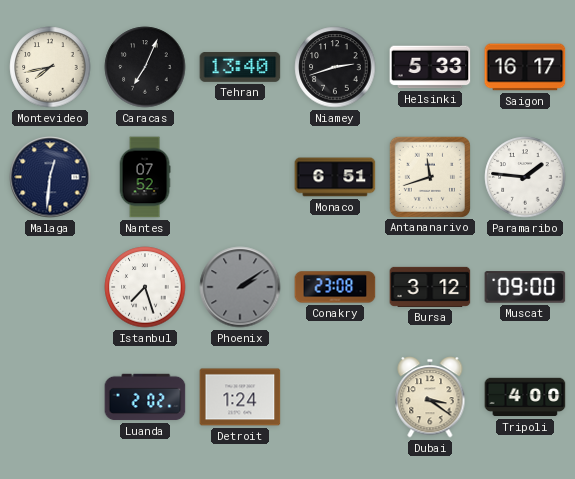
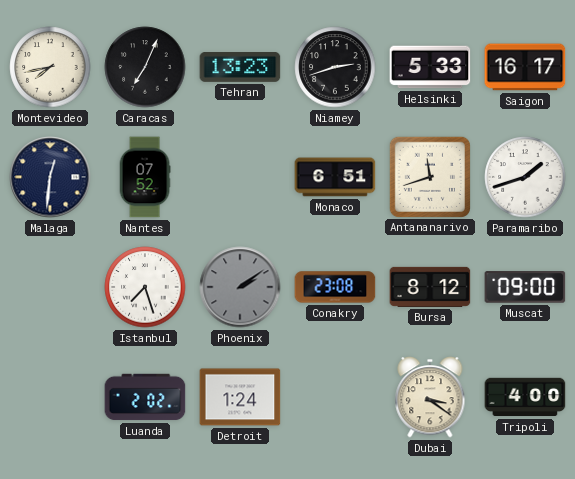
Tehran: 13:40 -> 13:23
Paramaribo: 1:46 -> 1:42
Bursa: 3:12 -> 8:12
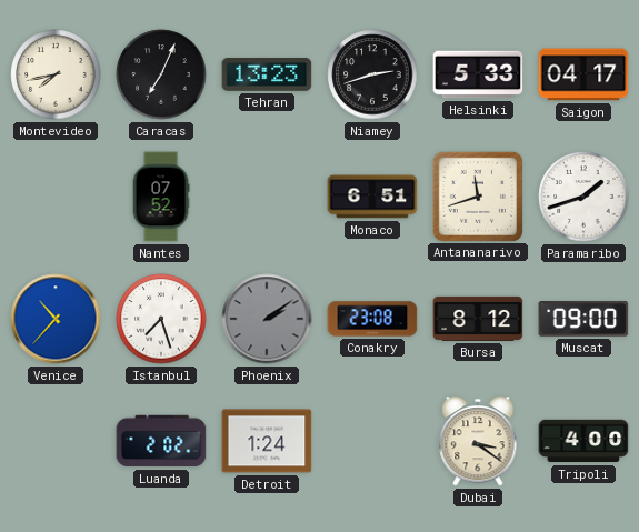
Saigon: 16:17 -> 04:17
Malaga: 12:31 -> none
Venice: none -> 10:37
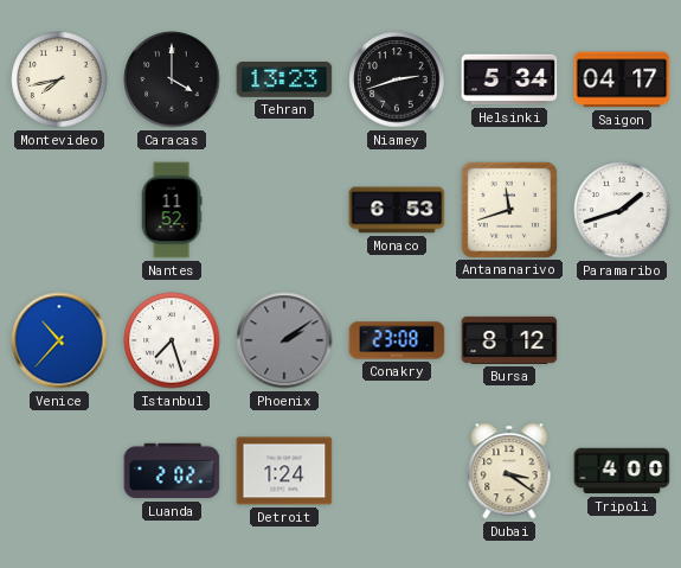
Caracas: 7:04 -> 4:00
Helsinki: 5:33 -> 5:34
Nantes: 07:52 -> 11:52
Monaco: 6:51 -> 6:53
Muscat: 09:00 -> none
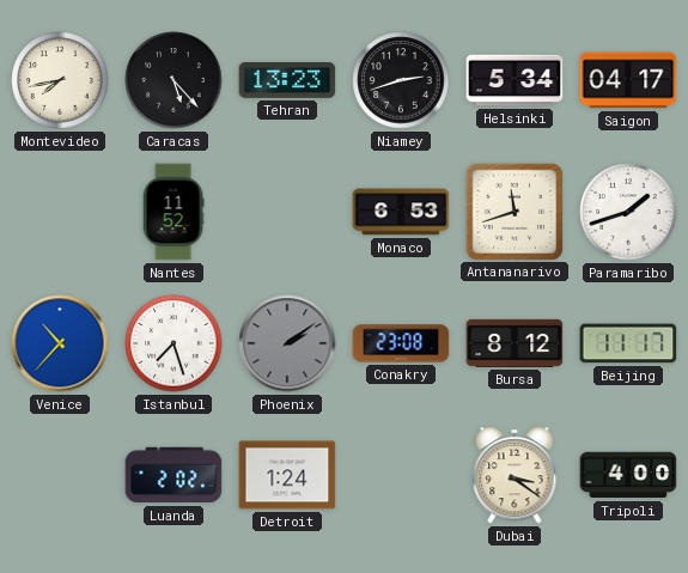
Caracas: 4:00 -> 5:23
Beijing: none -> 11:17
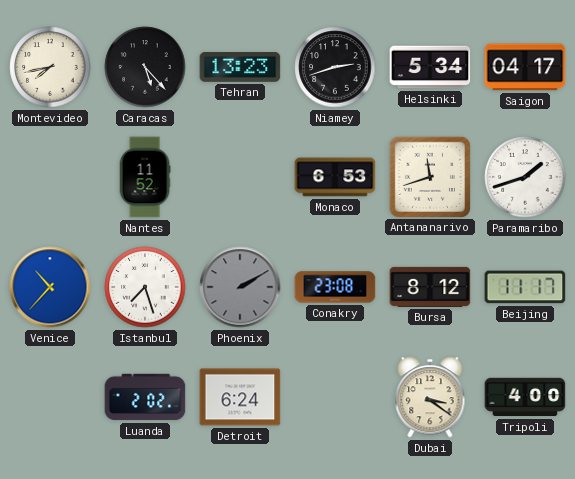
Phoenix: 2:09 -> 2:10
Detroit: 1:24 -> 6:24
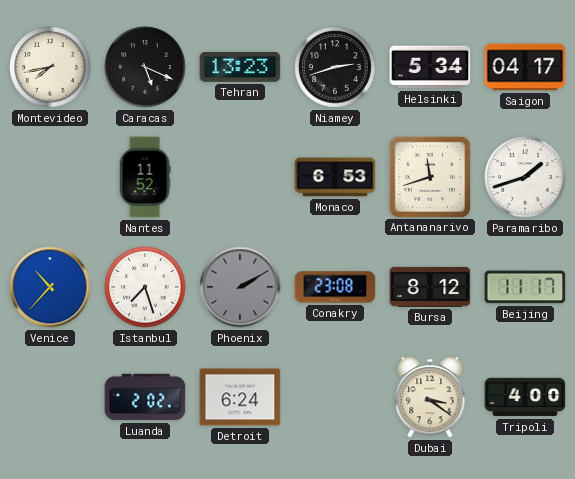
Caracas: 5:23 -> 5:19
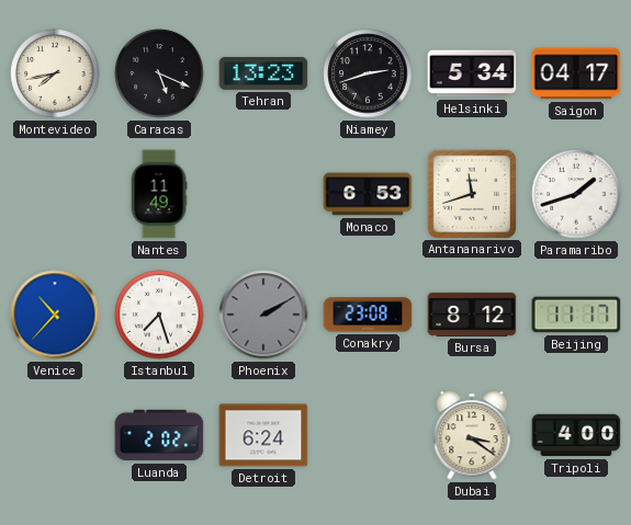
Nantes: 11:52 -> 11:49
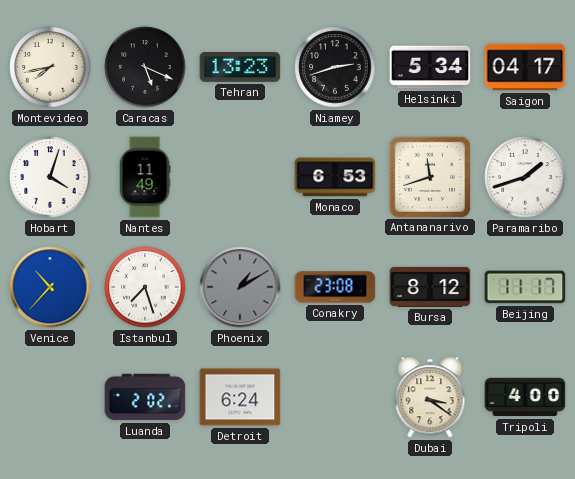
Hobart: none -> 4:03
Phoenix: 2:10 -> 1:10
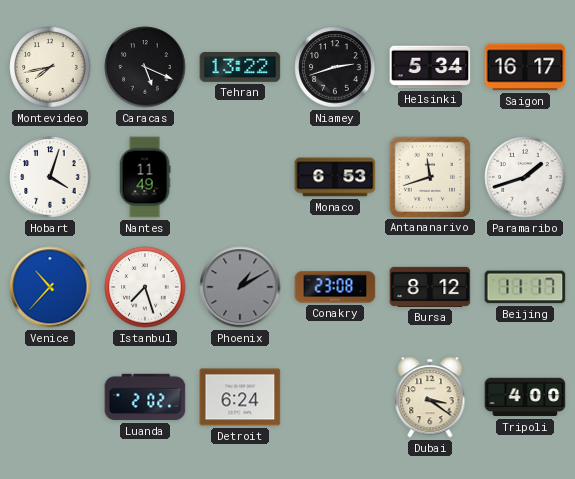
Tehran: 13:23 -> 13:22
Saigon: 04:17 -> 16:17
